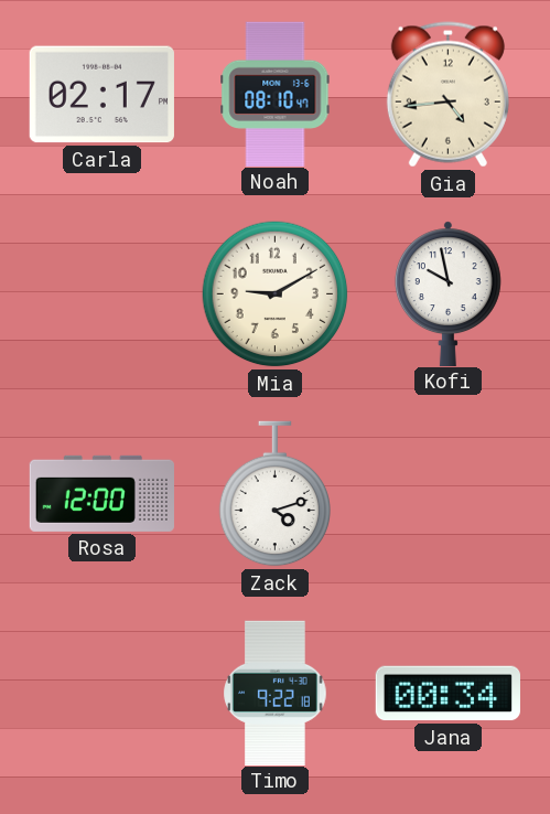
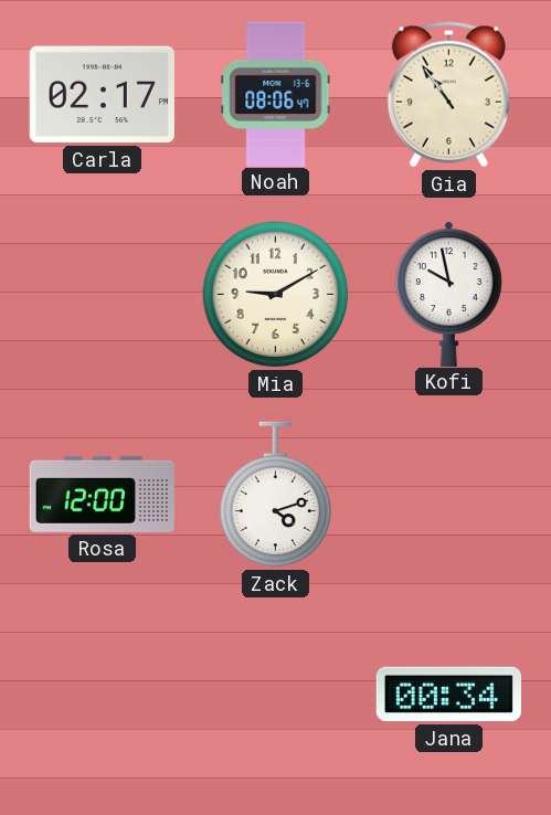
Noah: 08:10 -> 08:06
Gia: 4:44 -> 10:54
Timo: 9:22 -> none
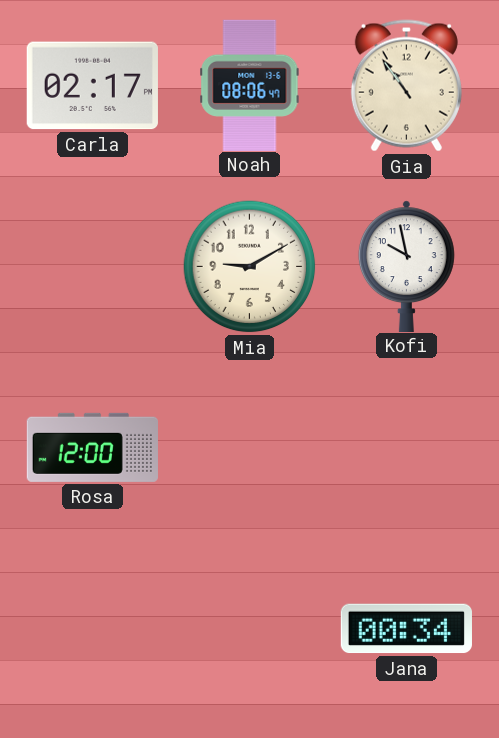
Zack: 4:12 -> none
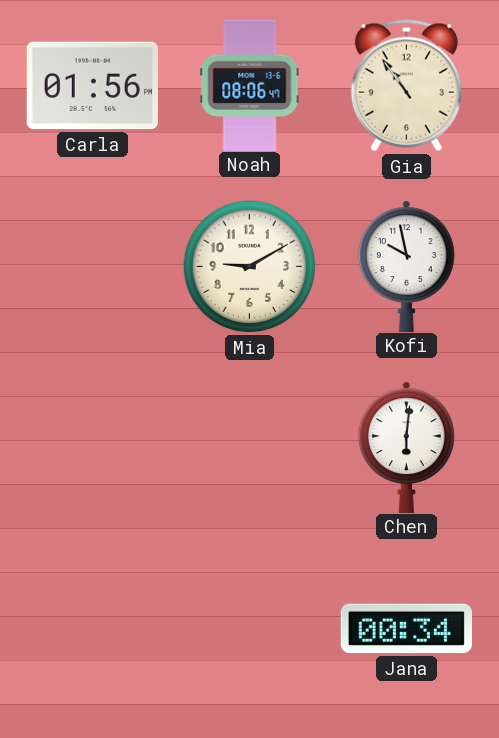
Carla: 02:17 -> 01:56
Rosa: 12:00 -> none
Chen: none -> 6:01
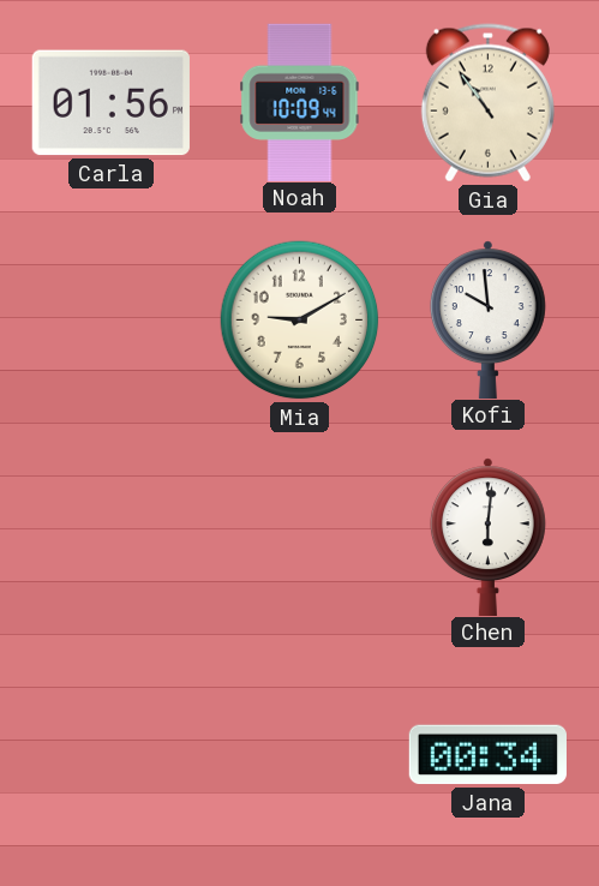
Noah: 08:06 -> 10:09
Kofi: 9:58 -> 9:59
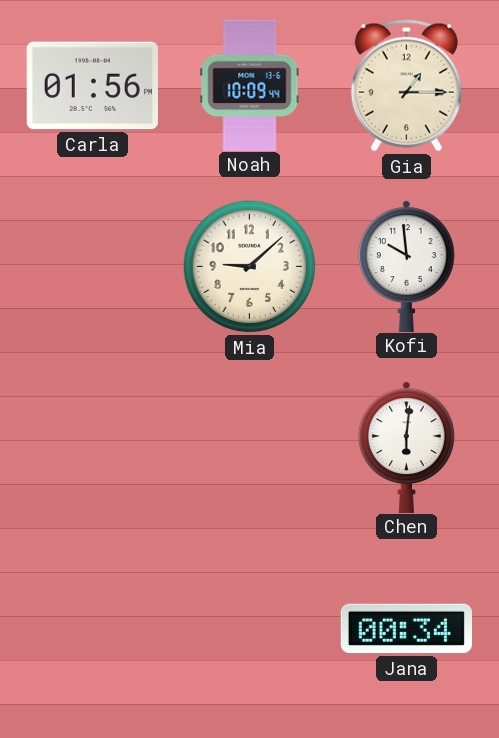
Gia: 10:54 -> 1:15
Mia: 9:10 -> 9:08
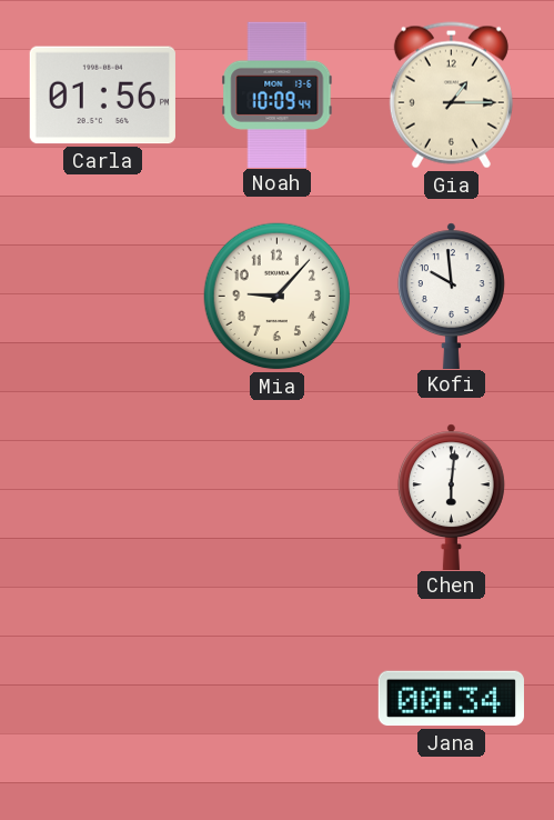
Mia: 9:08 -> 9:07
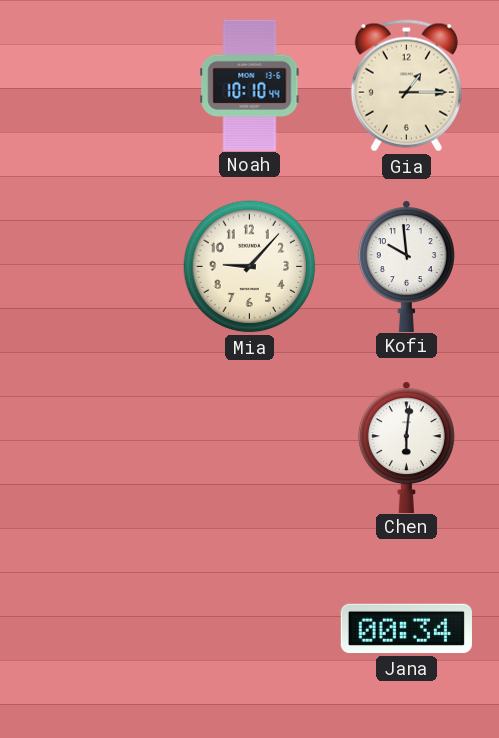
Carla: 01:56 -> none
Noah: 10:09 -> 10:10
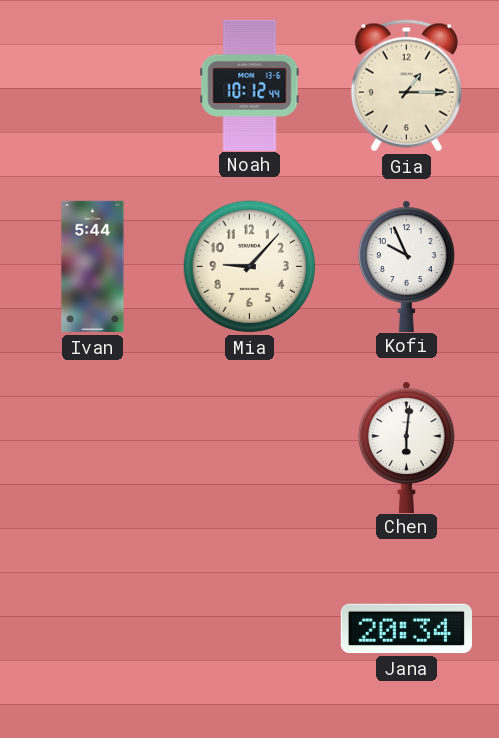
Noah: 10:10 -> 10:12
Ivan: none -> 5:44
Kofi: 9:59 -> 9:56
Jana: 00:34 -> 20:34
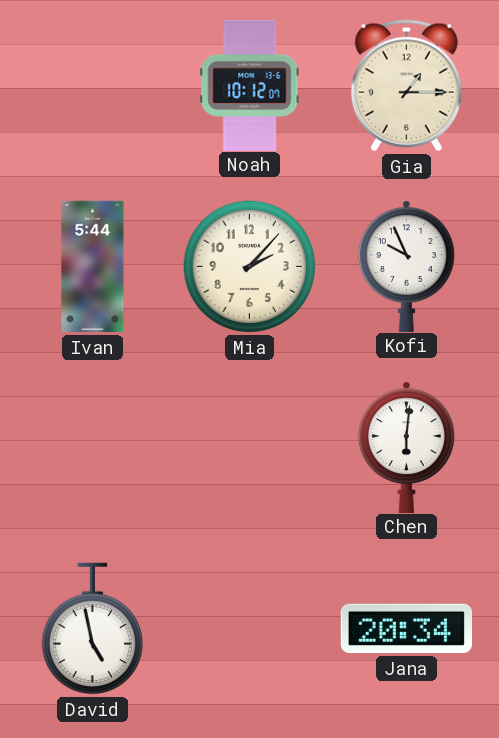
Noah: 10:12:44 -> 10:12:07
Mia: 9:07 -> 2:07
David: none -> 4:58
